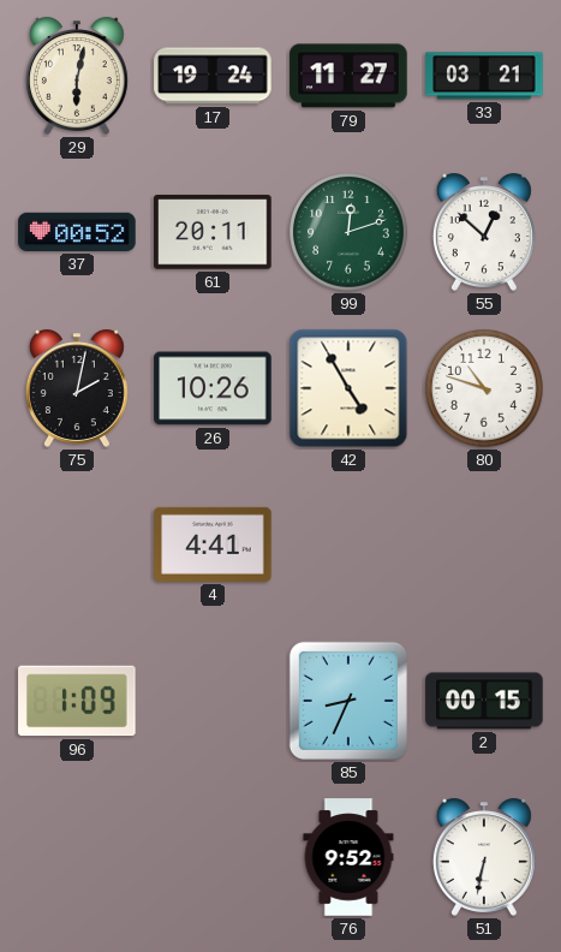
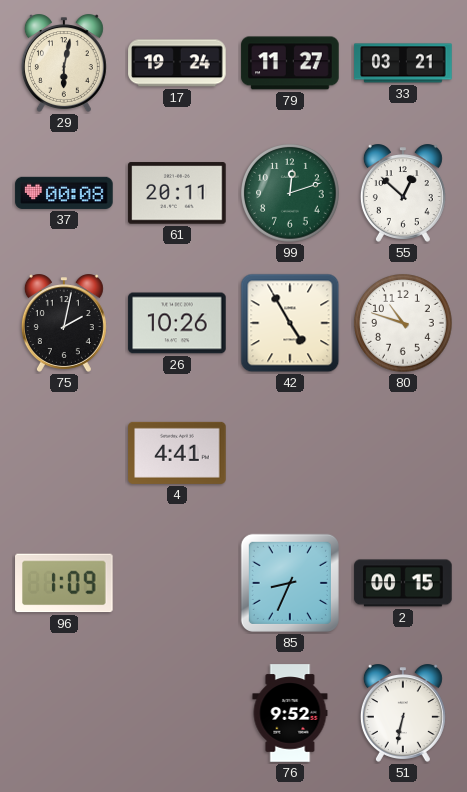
37: 00:52 -> 00:08
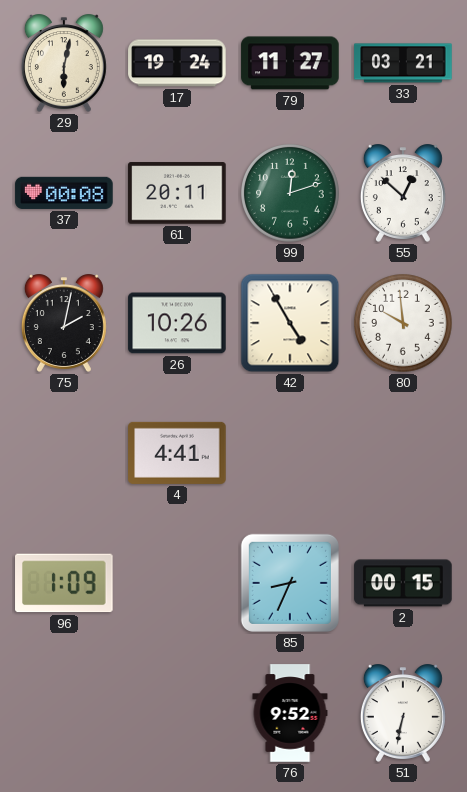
80: 10:48 -> 9:59
